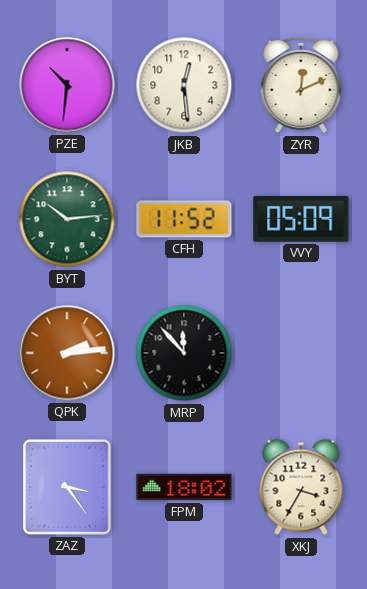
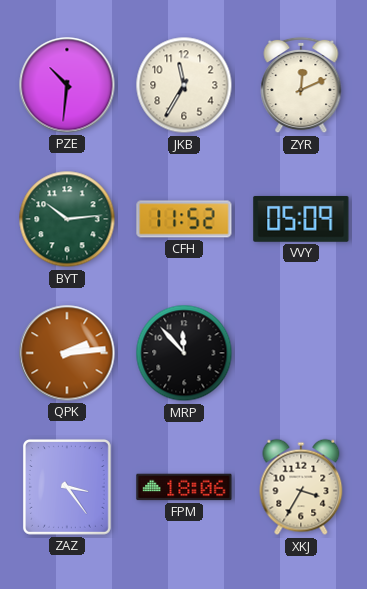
JKB: 12:29 -> 11:35
FPM: 18:02 -> 18:06
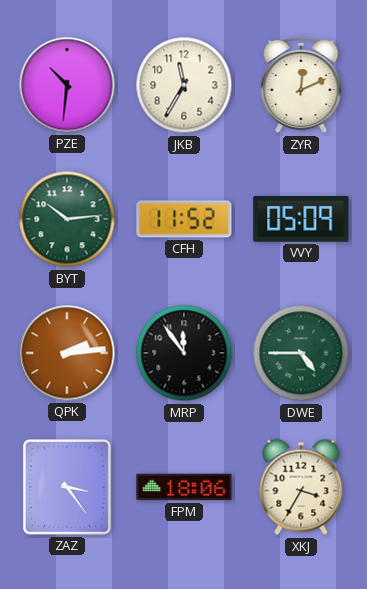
MRP: 11:53 -> 11:54
DWE: none -> 4:45
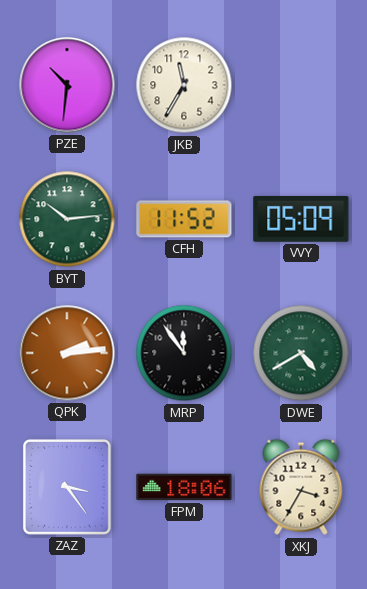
ZYR: 12:11 -> none
DWE: 4:45 -> 4:40
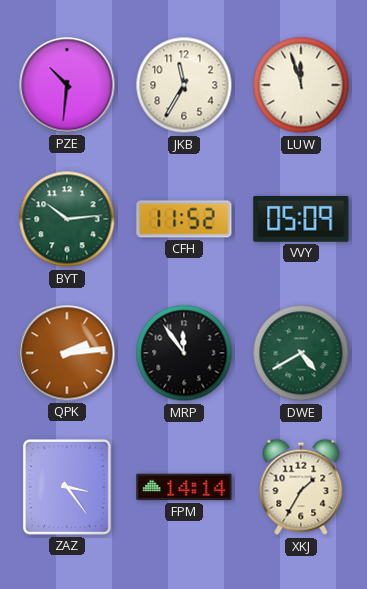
LUW: none -> 11:57
FPM: 18:06 -> 14:14
XKJ: 3:35 -> 1:35
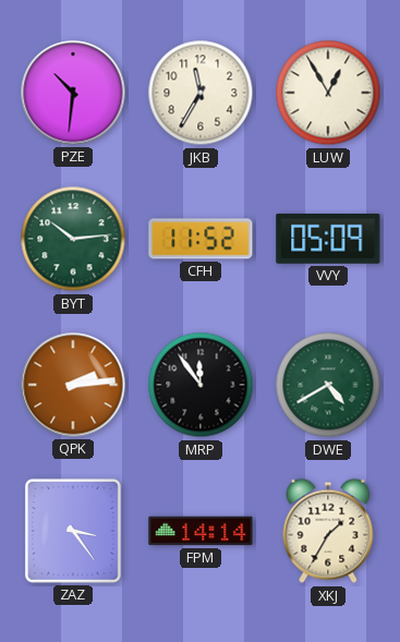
LUW: 11:57 -> 12:55
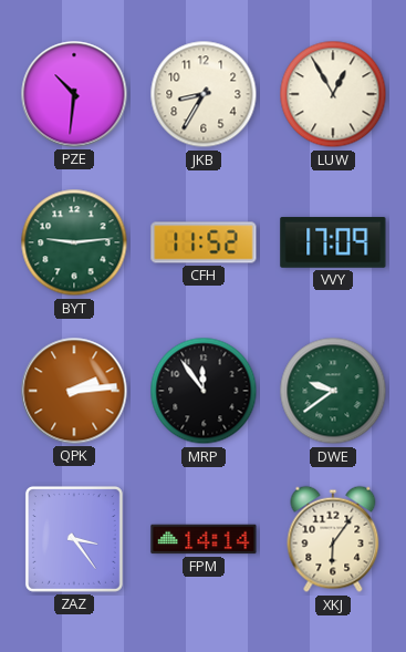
JKB: 11:35 -> 8:35
BYT: 10:14 -> 9:14
VVY: 05:09 -> 17:09
DWE: 4:40 -> 9:39
XKJ: 1:35 -> 6:06
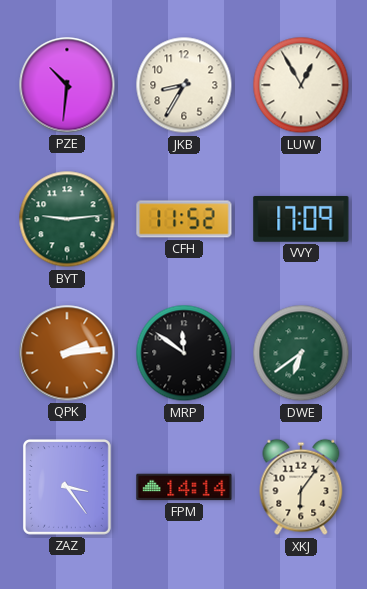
MRP: 11:54 -> 11:51
DWE: 9:39 -> 6:39
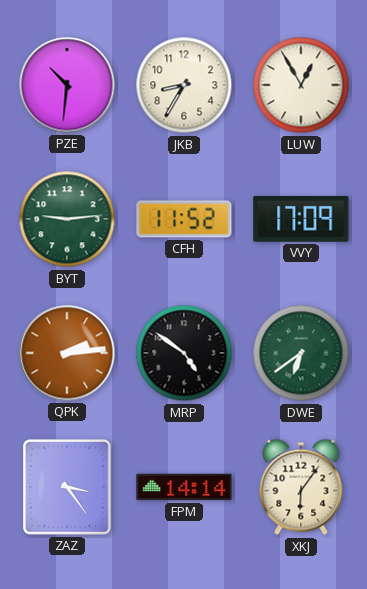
MRP: 11:51 -> 4:51
